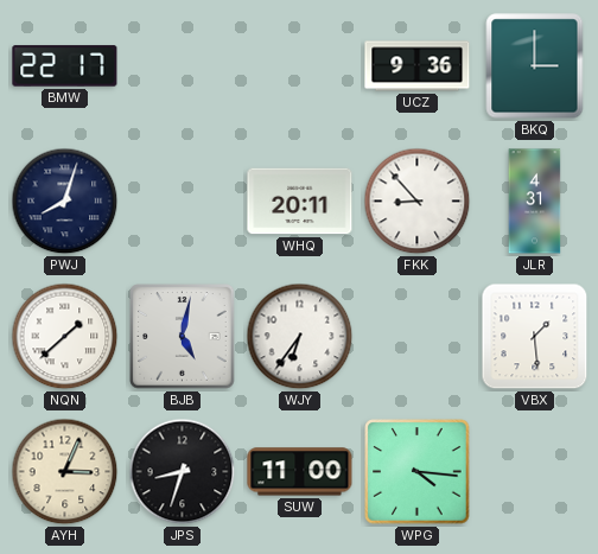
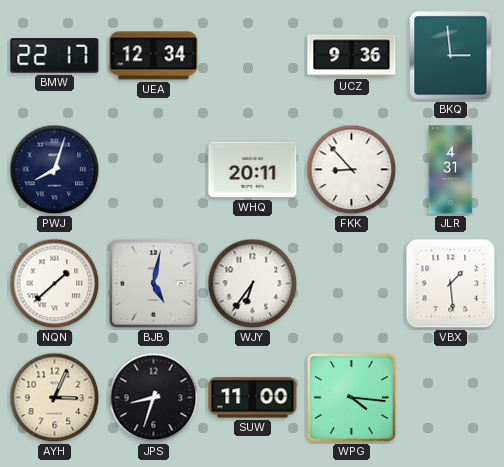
UEA: none -> 12:34
BKQ: 3:00 -> 2:59
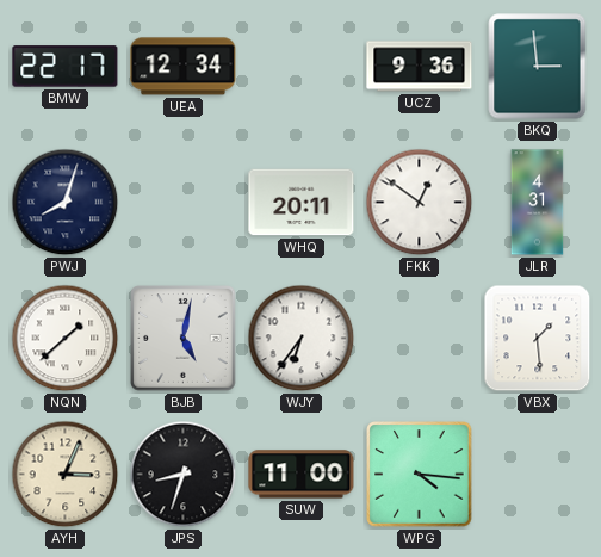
FKK: 8:53 -> 12:51
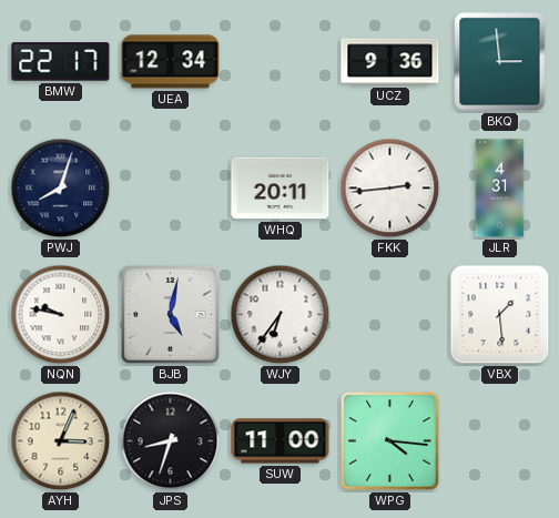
FKK: 12:51 -> 2:44
NQN: 1:38 -> 9:47
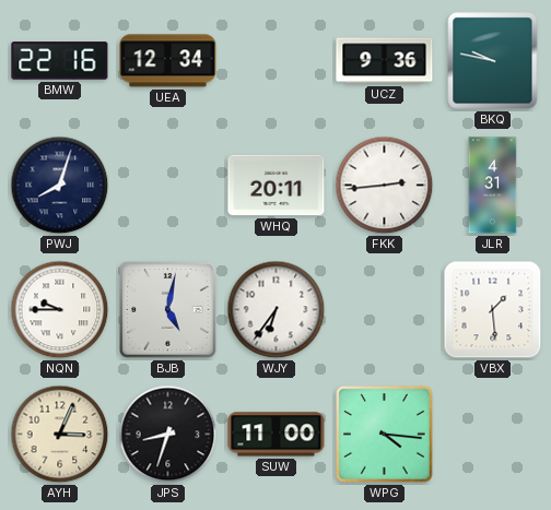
BMW: 22:17 -> 22:16
BKQ: 2:59 -> 9:47
NQN: 9:47 -> 9:45
